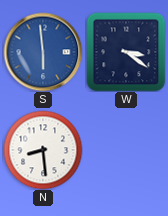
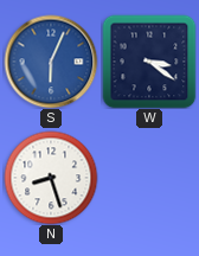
S: 5:59 -> 6:04
N: 8:29 -> 8:27
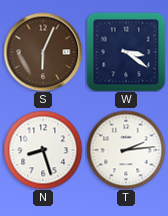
S dial: blue -> brown
T: none -> 2:14
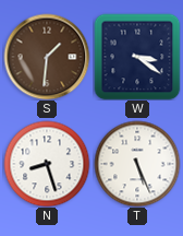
S: 6:04 -> 1:31
T: 2:14 -> 5:26
